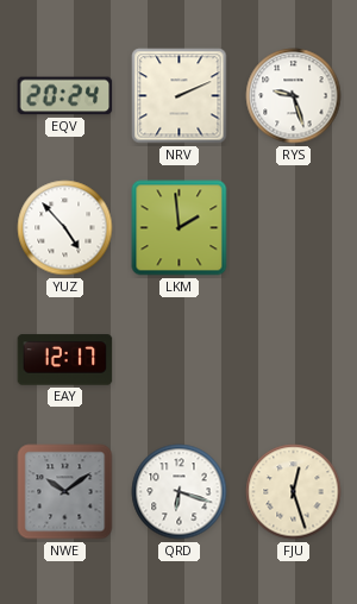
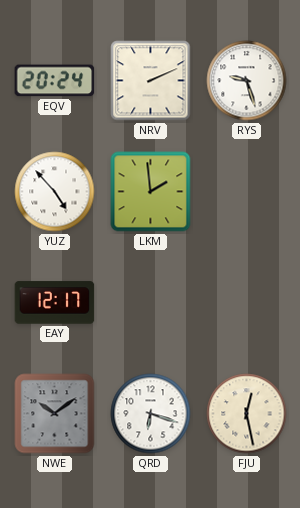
FJU: 12:27 -> 12:28
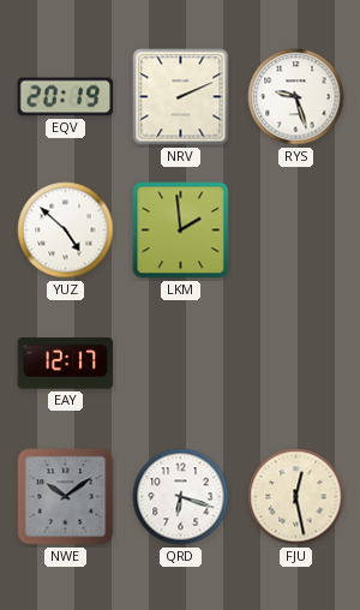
EQV: 20:24 -> 20:19
YUZ: 4:53 -> 4:52
